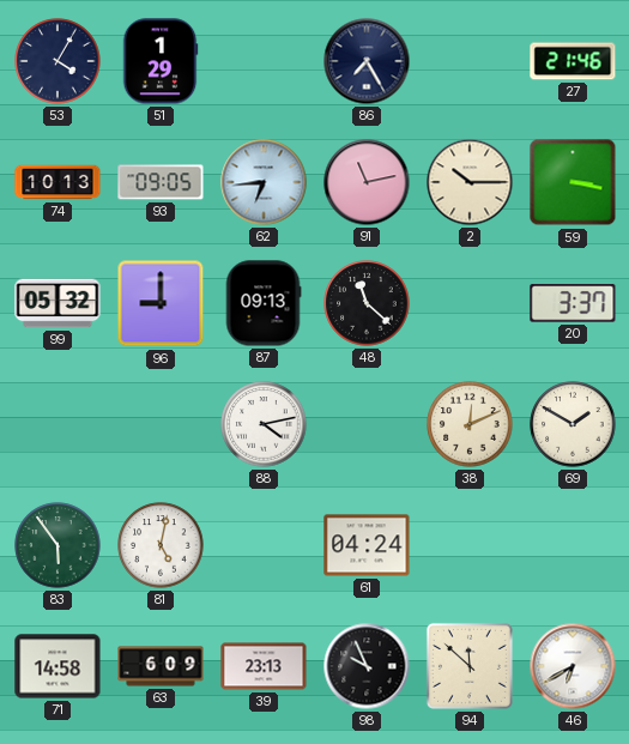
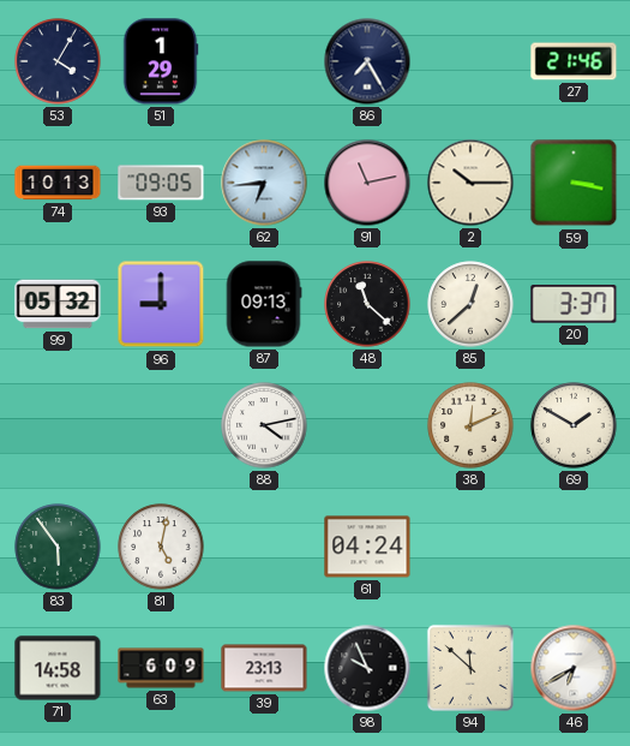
85: none -> 12:38
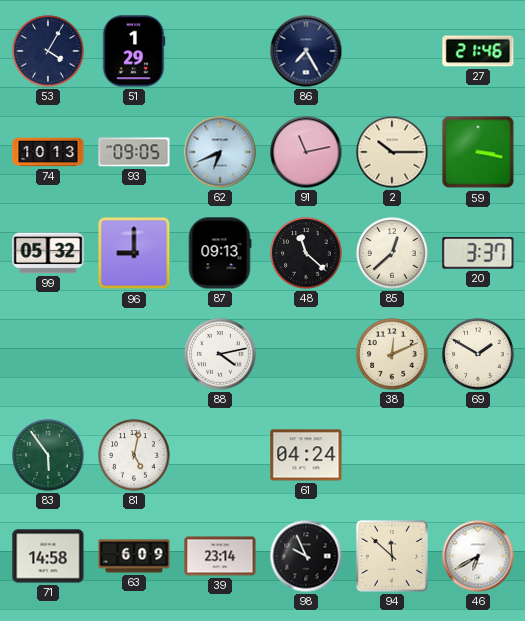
62: 6:44 -> 6:41
39: 23:13 -> 23:14
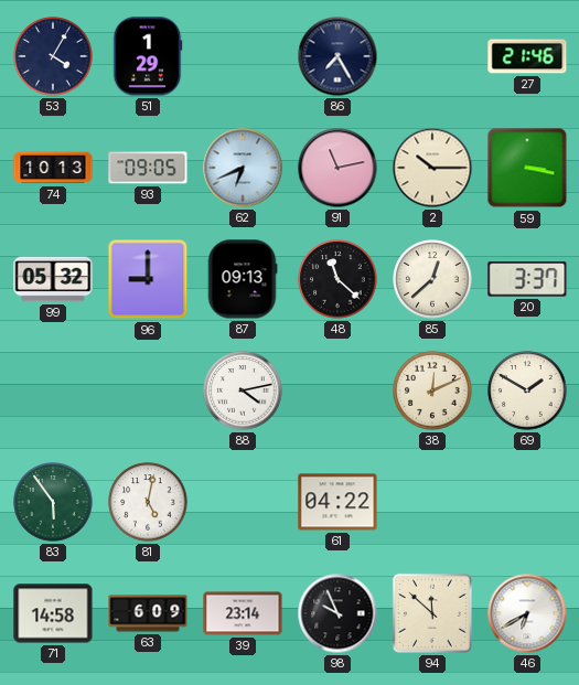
61: 04:24 -> 04:22
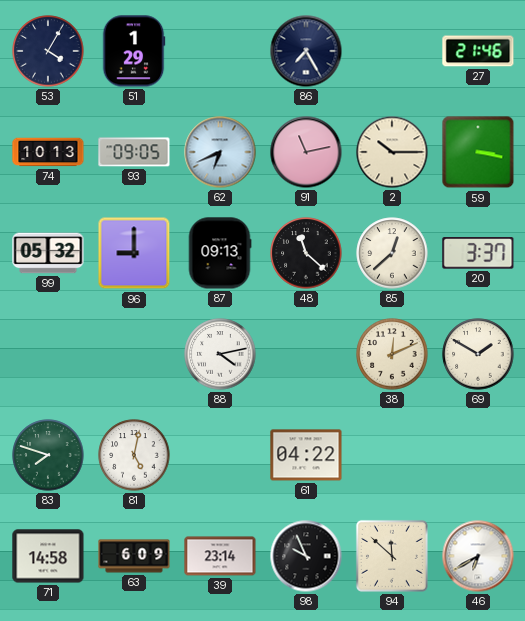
83: 5:54 -> 7:48
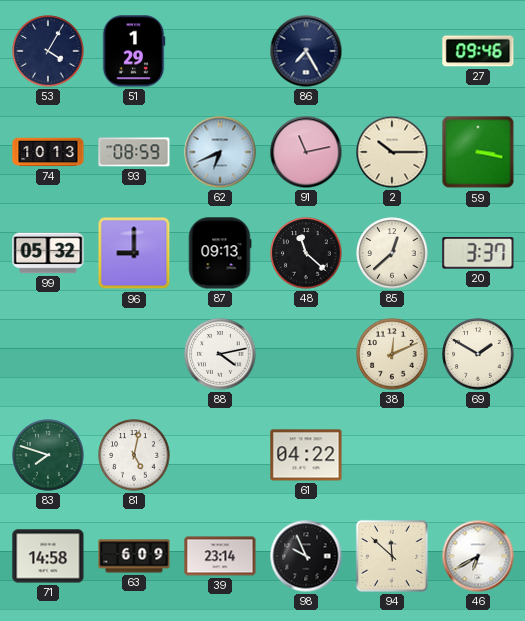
27: 21:46 -> 09:46
93: 09:05 -> 08:59
